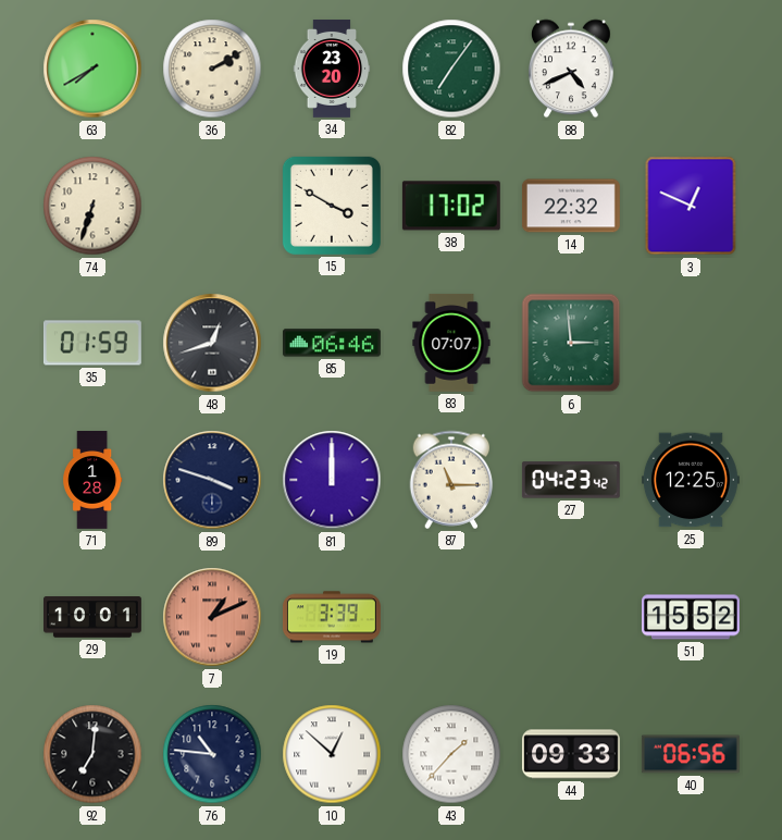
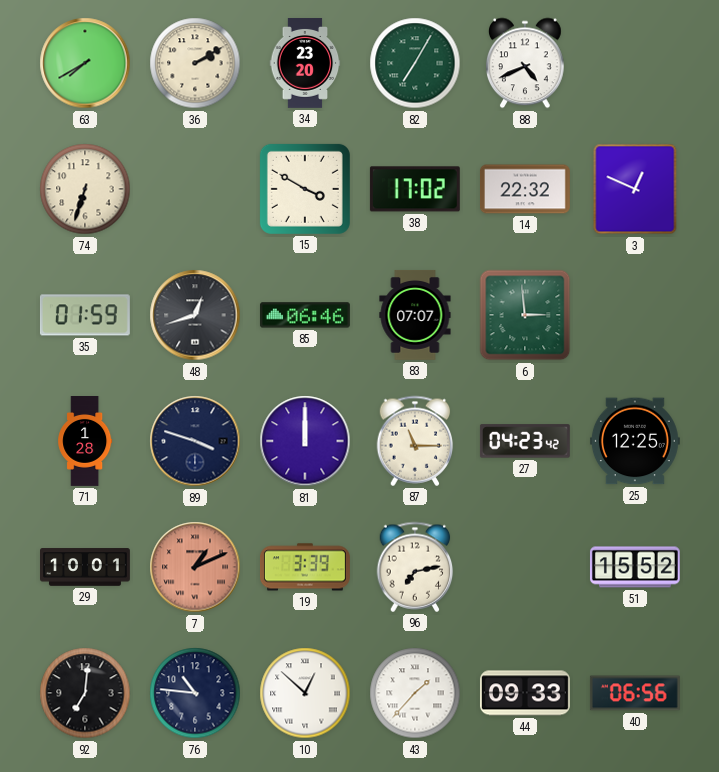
82: 7:06 -> 7:05
96: none -> 7:13
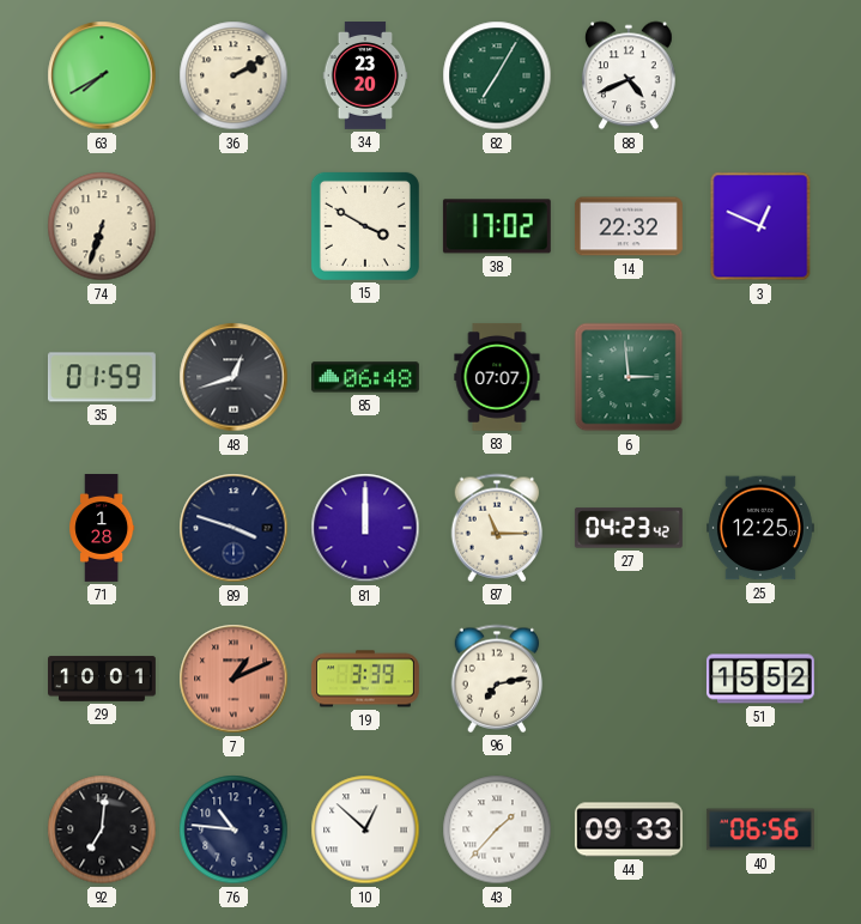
85: 06:46 -> 06:48
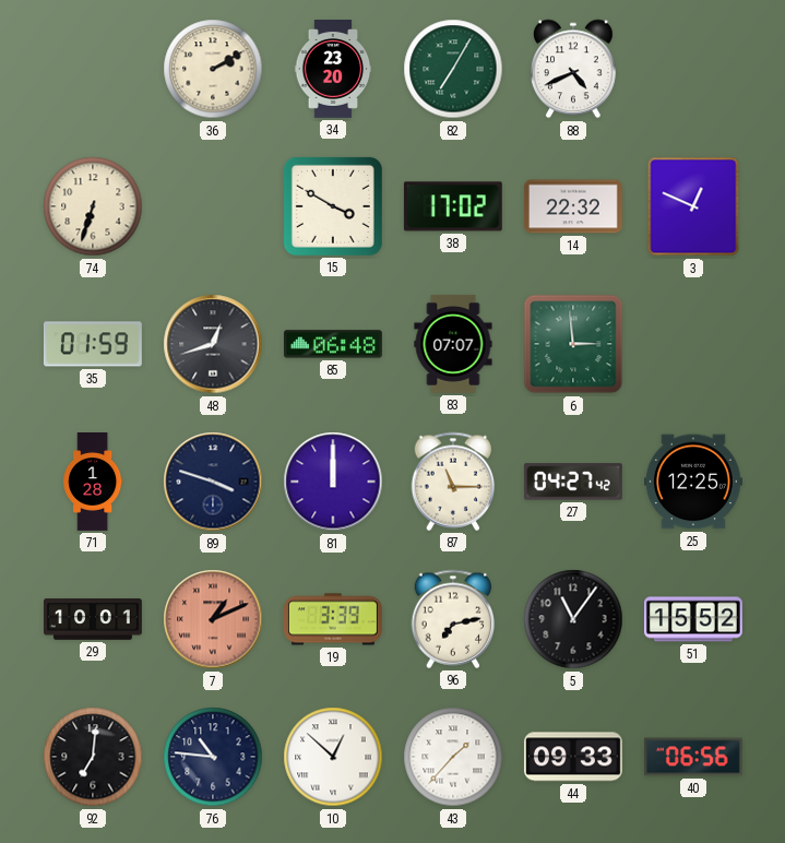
63: 7:40 -> none
27: 04:23 -> 04:27
5: none -> 11:06
